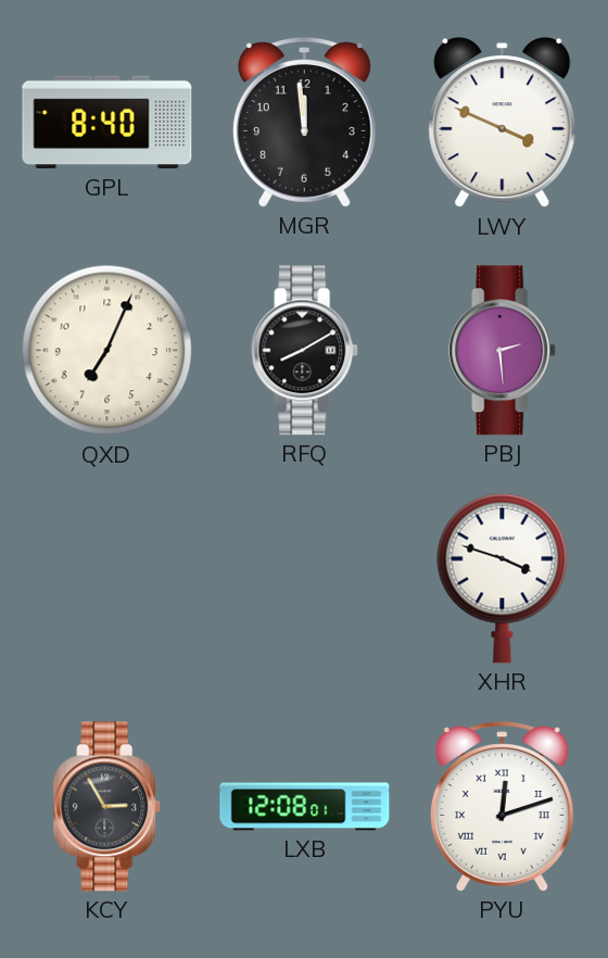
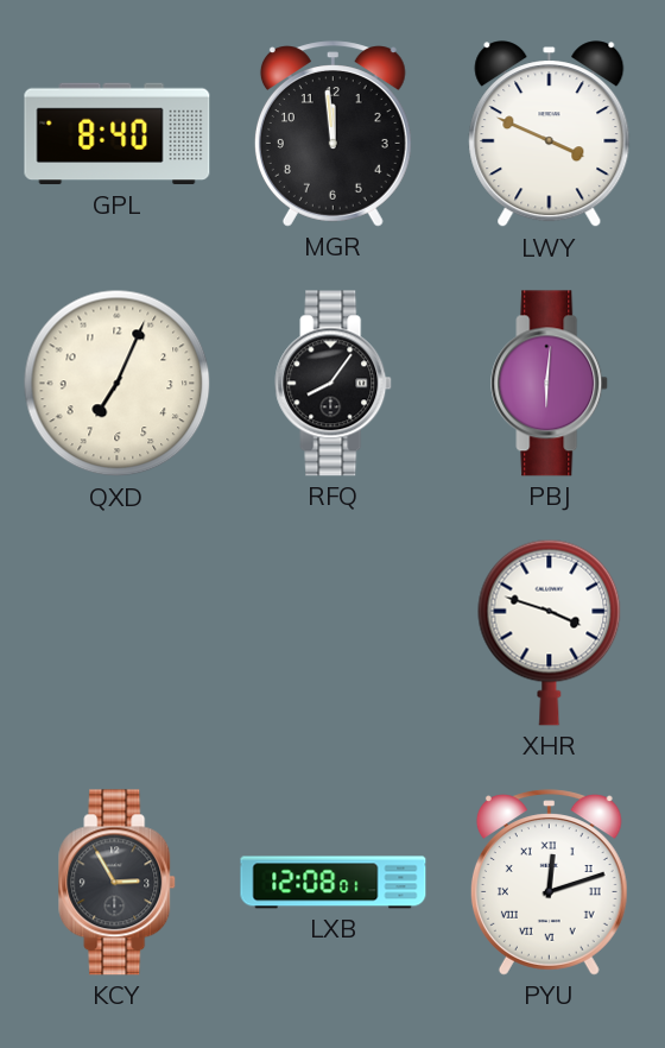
RFQ: 8:10 -> 8:06
PBJ: 2:29 -> 6:01
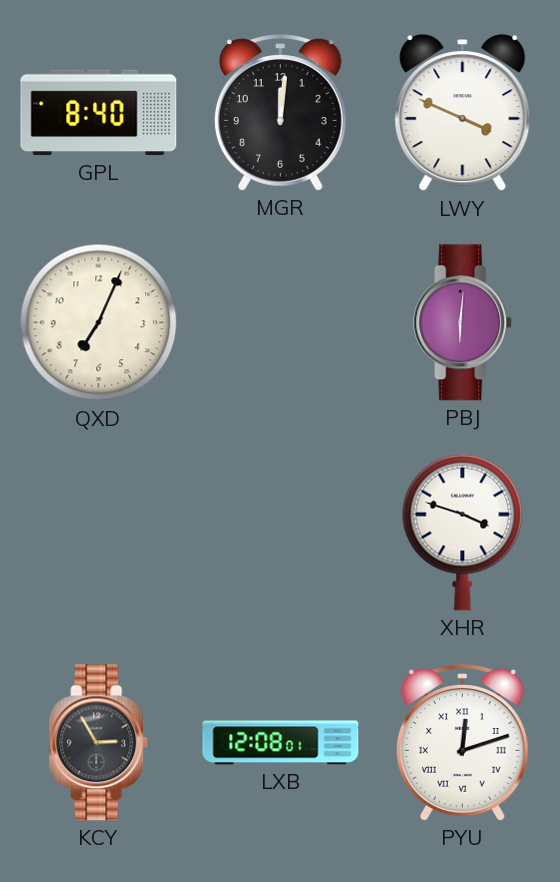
MGR: 11:59 -> 12:01
RFQ: 8:06 -> none
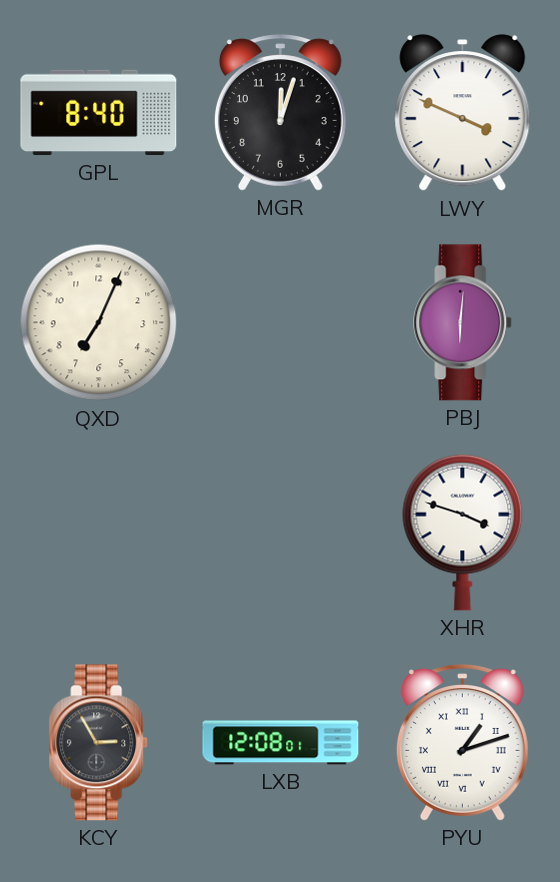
MGR: 12:01 -> 12:03
PYU: 12:12 -> 1:12
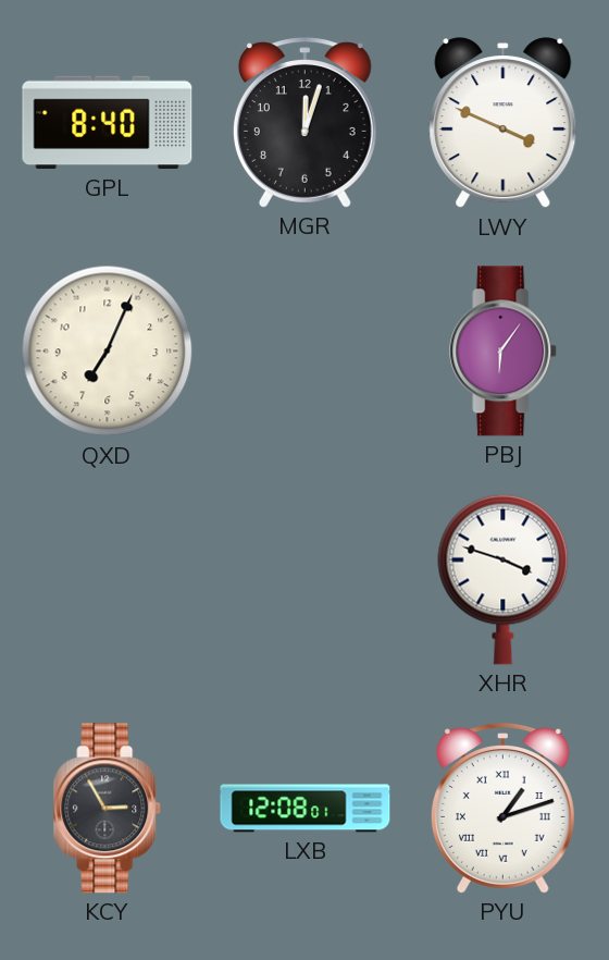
PBJ: 6:01 -> 6:06
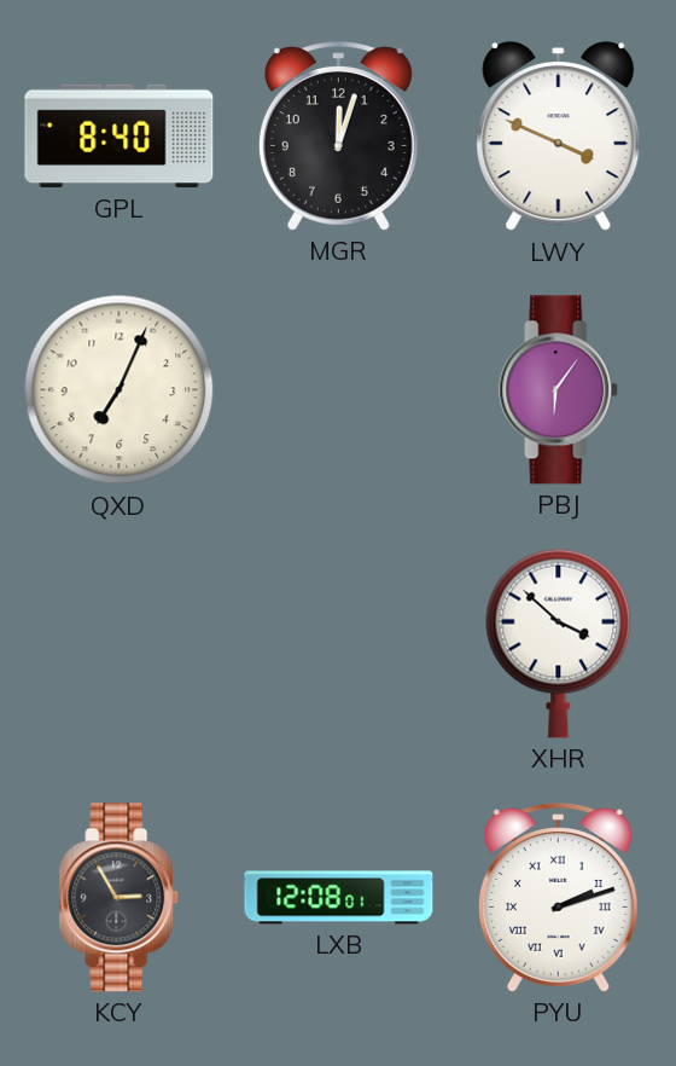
XHR: 3:48 -> 3:52
PYU: 1:12 -> 2:12
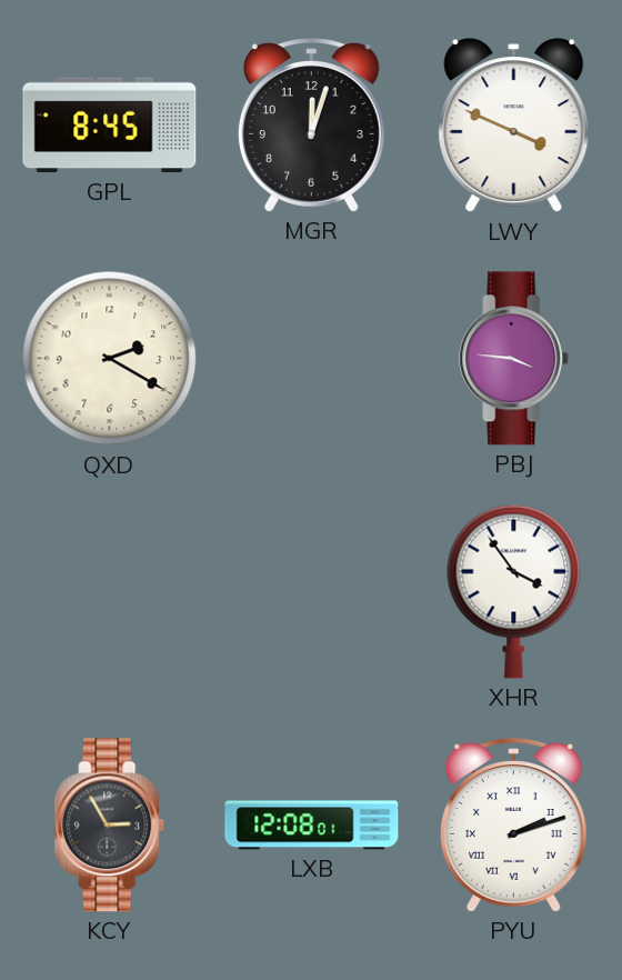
GPL: 8:40 -> 8:45
QXD: 7:04 -> 2:20
PBJ: 6:06 -> 3:46
XHR: 3:52 -> 3:54
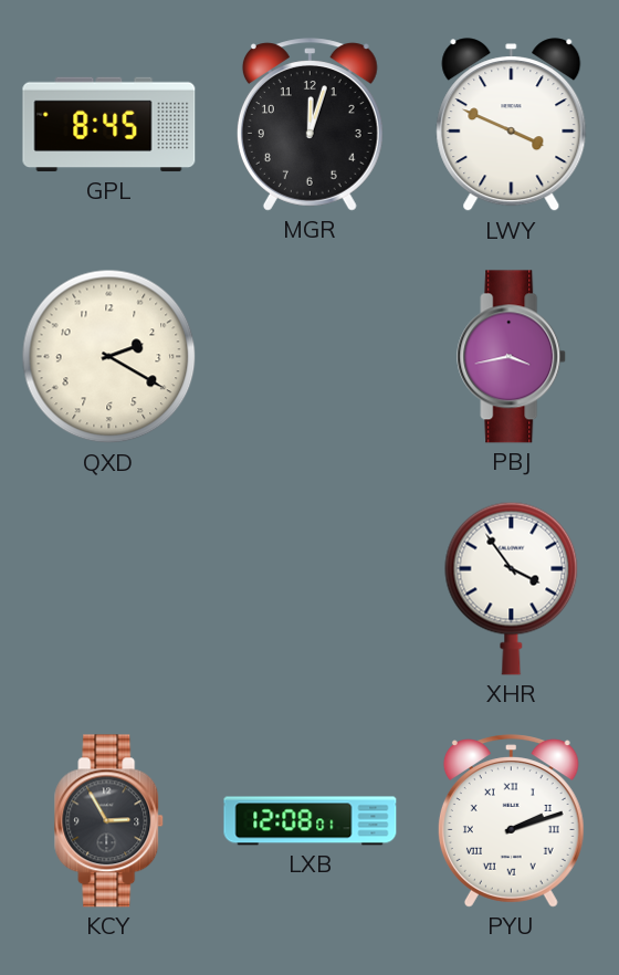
PBJ: 3:46 -> 3:43
